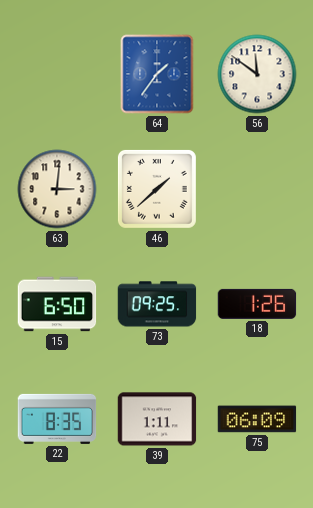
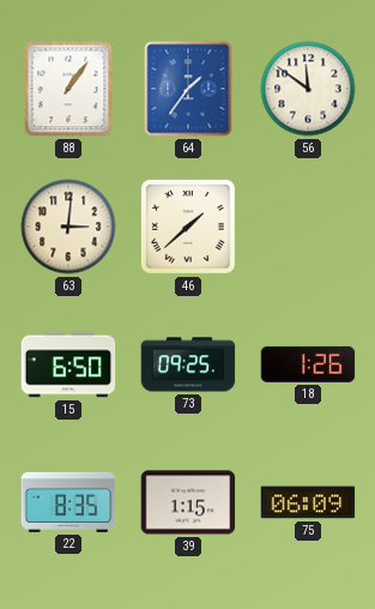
88: none -> 1:06
39: 1:11 -> 1:15
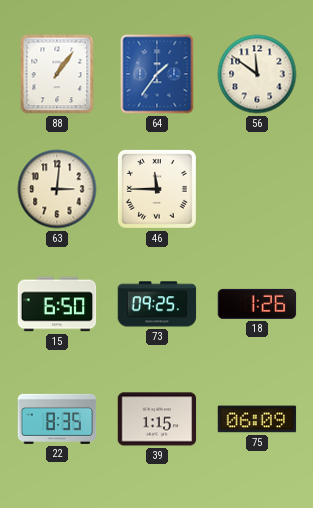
46: 1:38 -> 11:45
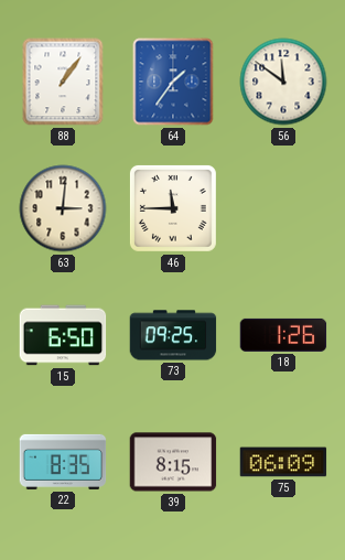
39: 1:15 -> 8:15
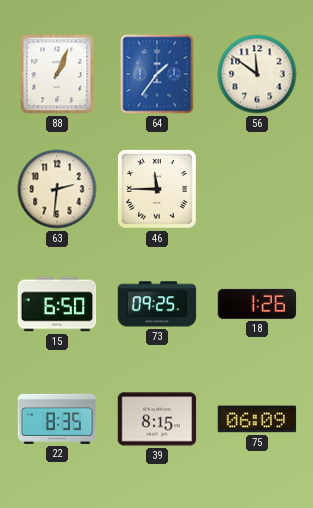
88: 1:06 -> 1:04
63: 3:01 -> 2:31
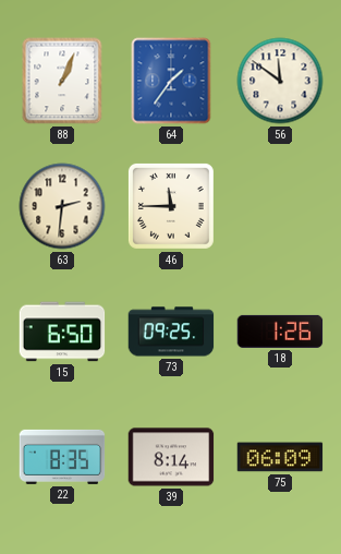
39: 8:15 -> 8:14
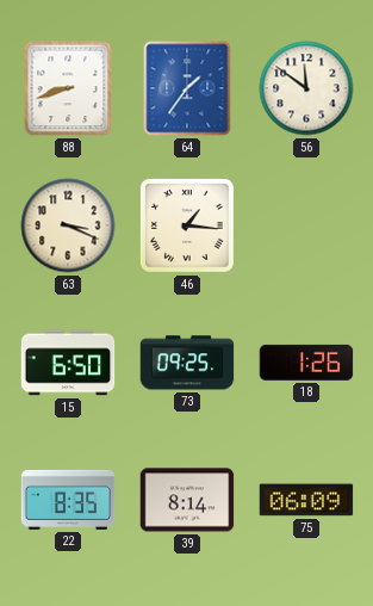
88: 1:04 -> 8:42
63: 2:31 -> 3:19
46: 11:45 -> 1:16
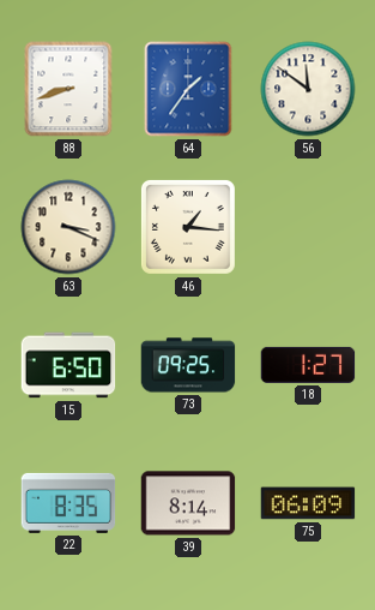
18: 1:26 -> 1:27
